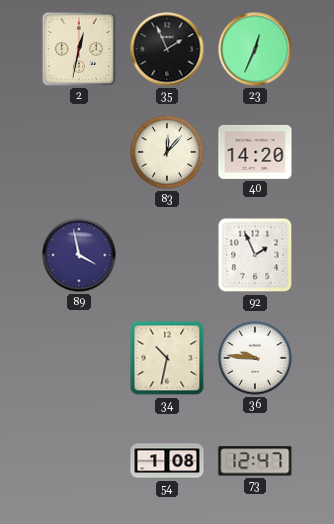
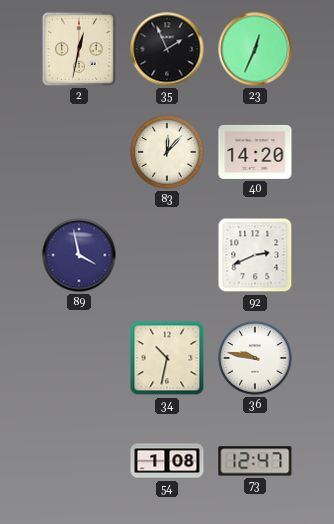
92: 1:56 -> 2:41
36: 9:46 -> 9:47
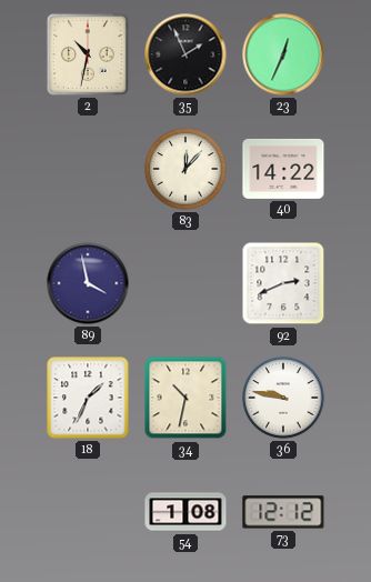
2: 12:32 -> 10:32
40: 14:20 -> 14:22
18: none -> 1:34
73: 12:47 -> 12:12
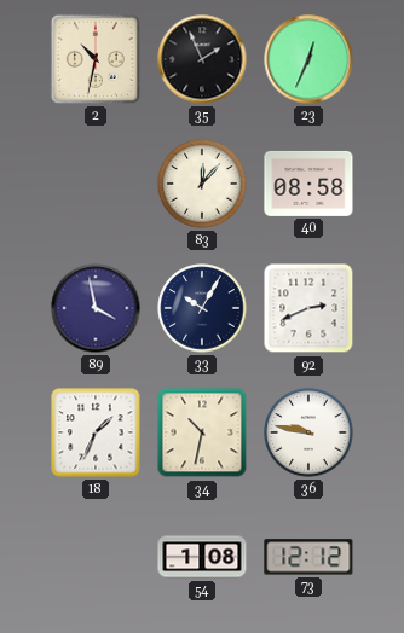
40: 14:22 -> 08:58
33: none -> 10:05
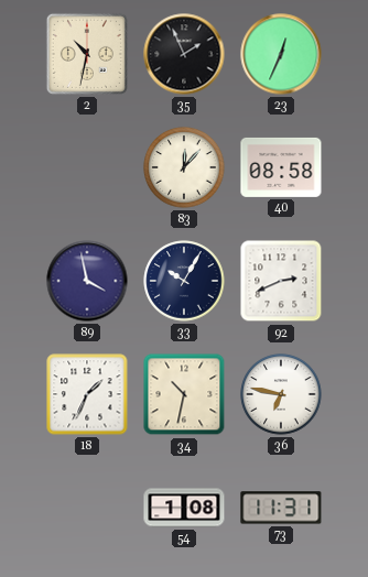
36: 9:47 -> 6:47
73: 12:12 -> 11:31
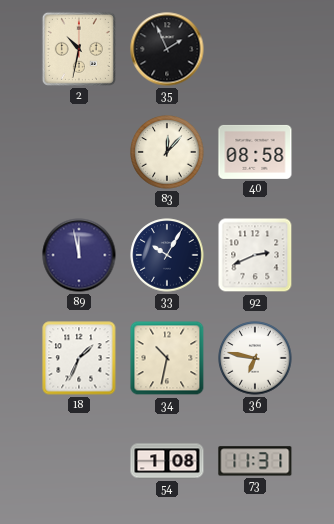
23: 12:34 -> none
89: 3:58 -> 11:58
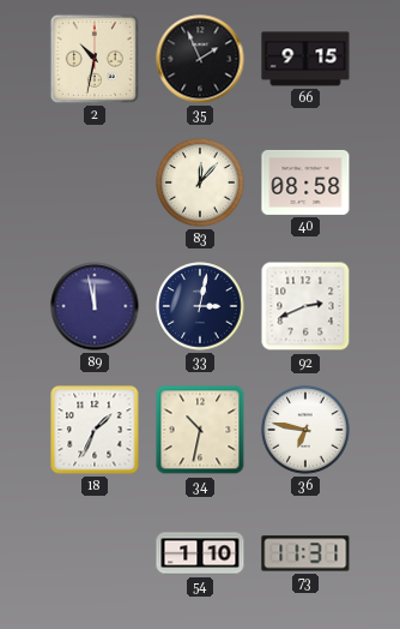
66: none -> 9:15
33: 10:05 -> 3:02
54: 1:08 -> 1:10
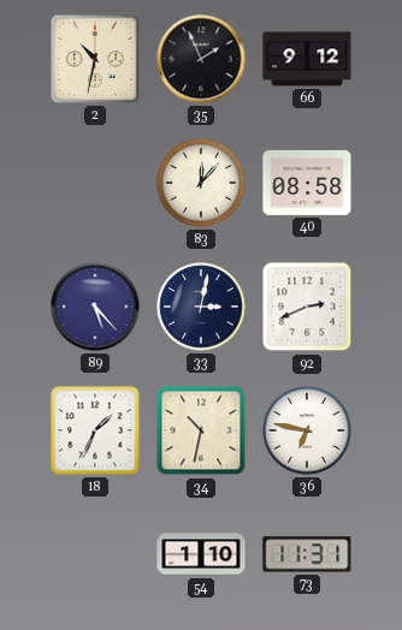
66: 9:15 -> 9:12
89: 11:58 -> 5:23
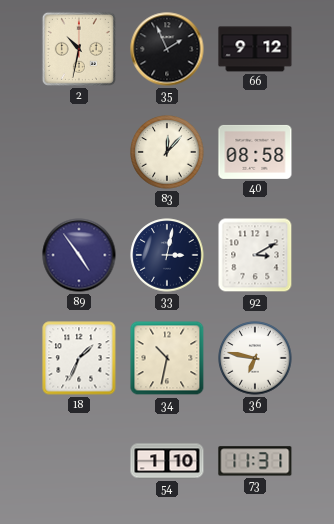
89: 5:23 -> 4:54
92: 2:41 -> 3:10
